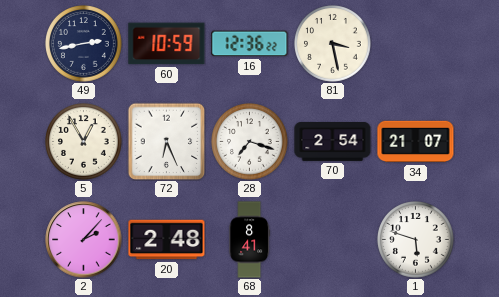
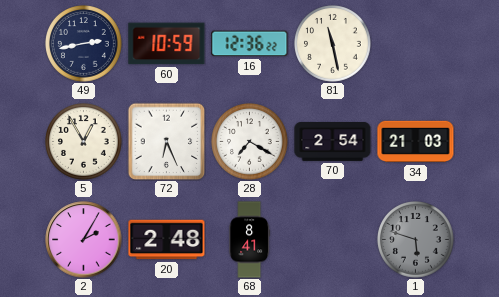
81: 3:28 -> 11:28
28: 7:18 -> 7:20
34: 21:07 -> 21:03
2: 2:07 -> 2:05
1 dial: white -> grey
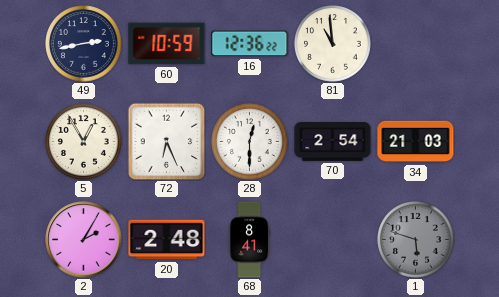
81: 11:28 -> 10:59
28: 7:20 -> 12:30
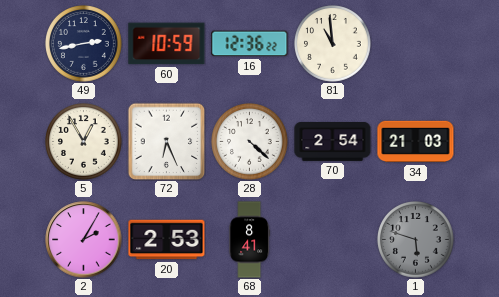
28: 12:30 -> 4:22
20: 2:48 -> 2:53
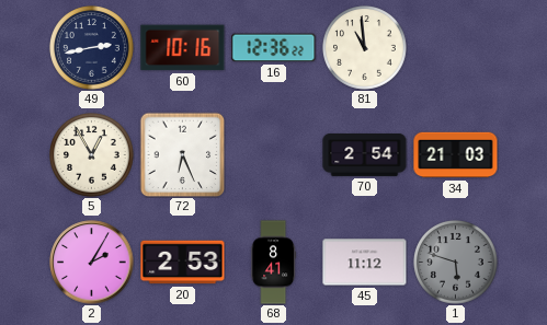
60: 10:59 -> 10:16
28: 4:22 -> none
45: none -> 11:12
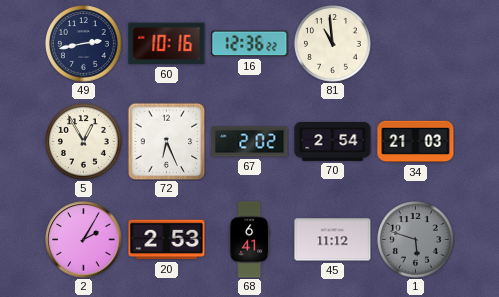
67: none -> 2:02
68: 8:41 -> 6:41
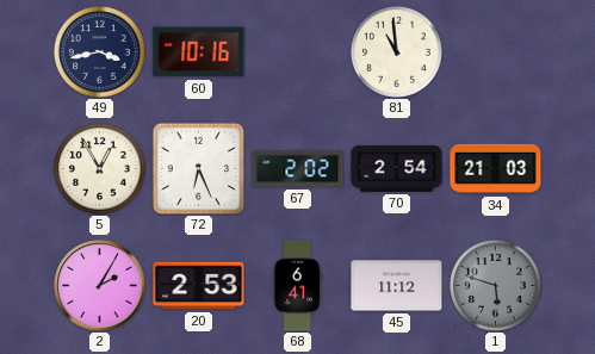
49: 2:43 -> 3:43
16: 12:36 -> none
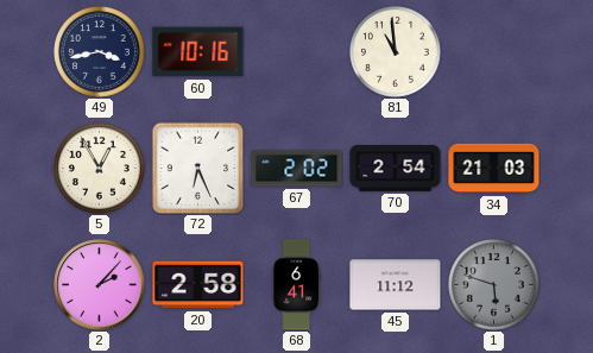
2: 2:05 -> 2:07
20: 2:53 -> 2:58
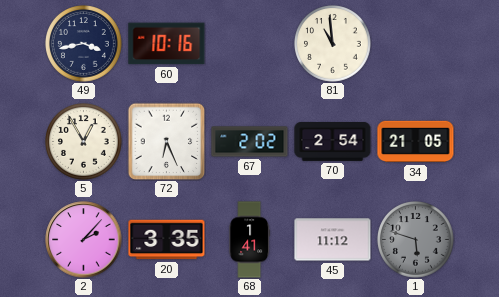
34: 21:03 -> 21:05
20: 2:58 -> 3:35
68: 6:41 -> 1:41
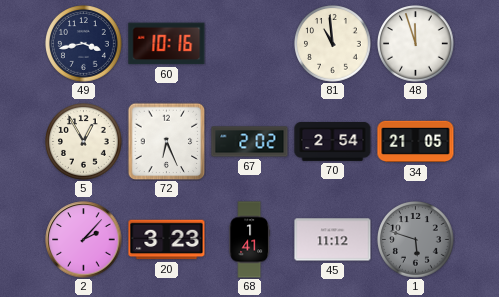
48: none -> 11:57
20: 3:35 -> 3:23
